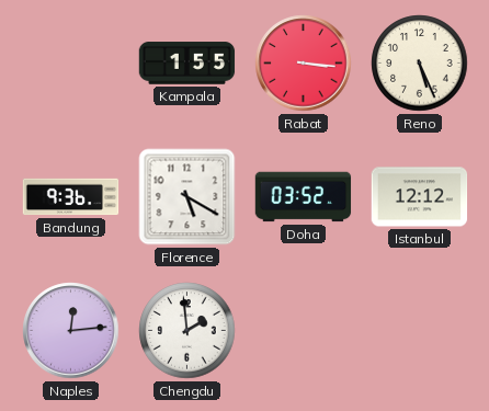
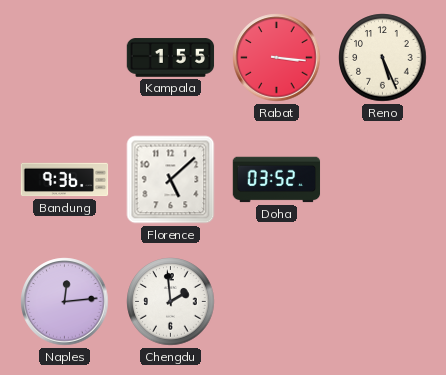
Florence: 5:20 -> 5:08
Istanbul: 12:12 -> none
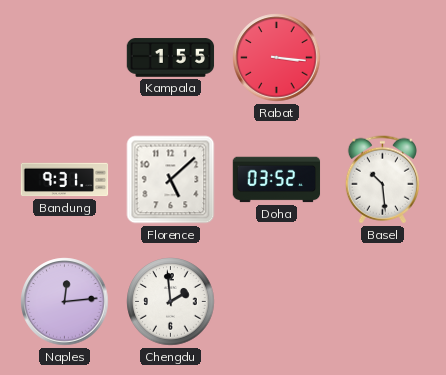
Reno: 5:26 -> none
Bandung: 9:36 -> 9:31
Basel: none -> 10:29
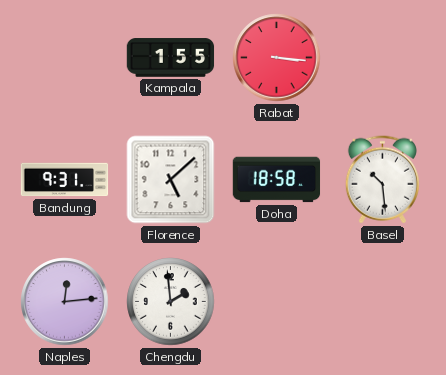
Doha: 03:52 -> 18:58
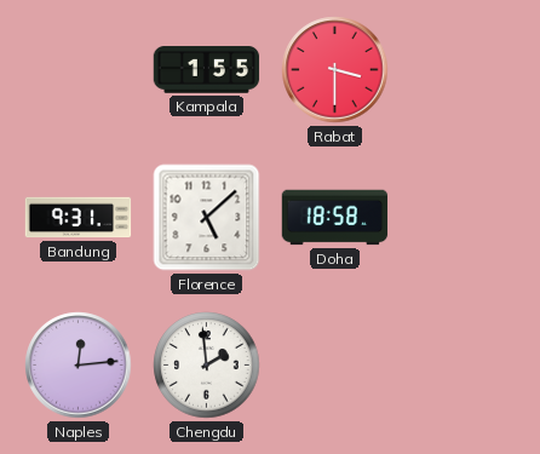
Rabat: 3:16 -> 3:30
Basel: 10:29 -> none
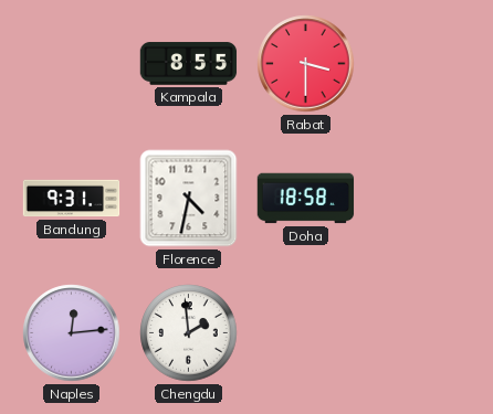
Kampala: 1:55 -> 8:55
Florence: 5:08 -> 4:32
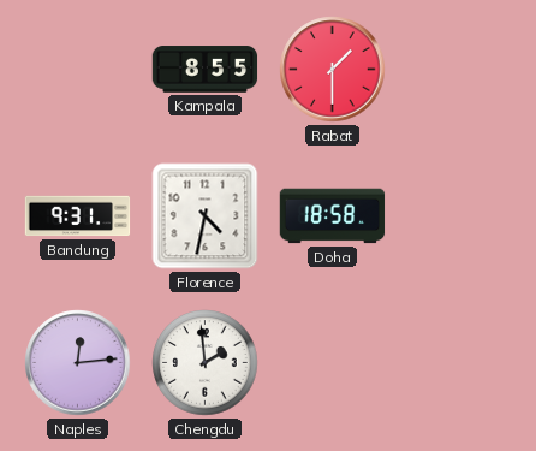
Rabat: 3:30 -> 1:30
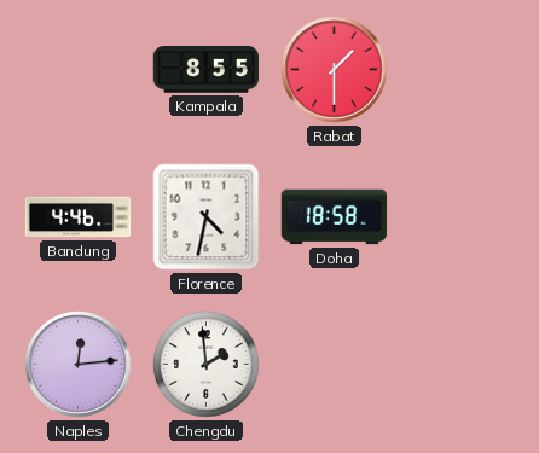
Bandung: 9:31 -> 4:46
